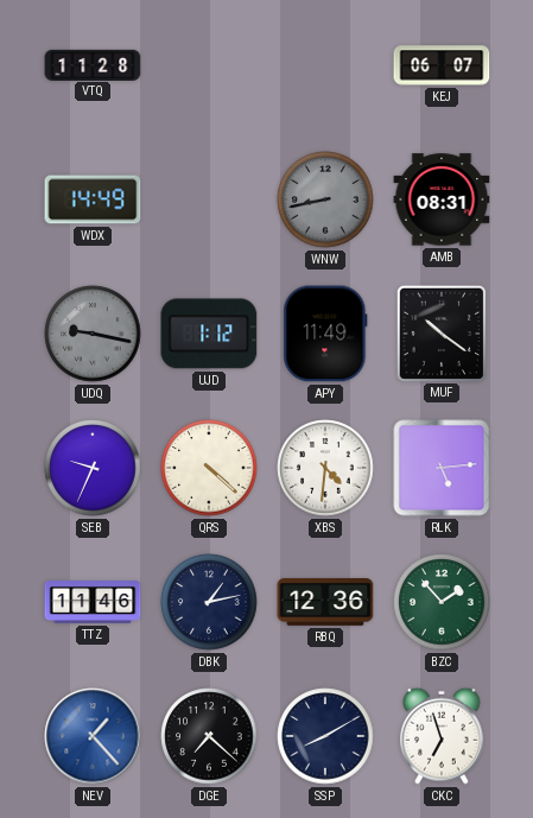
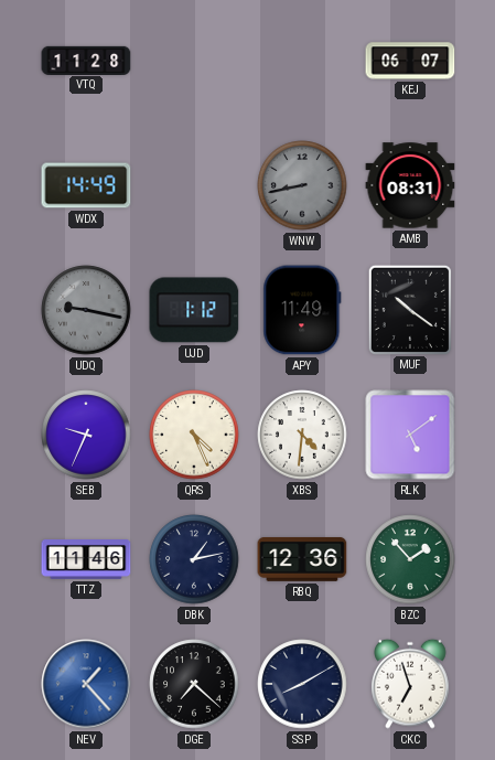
QRS: 4:22 -> 4:26
RLK: 5:14 -> 5:09
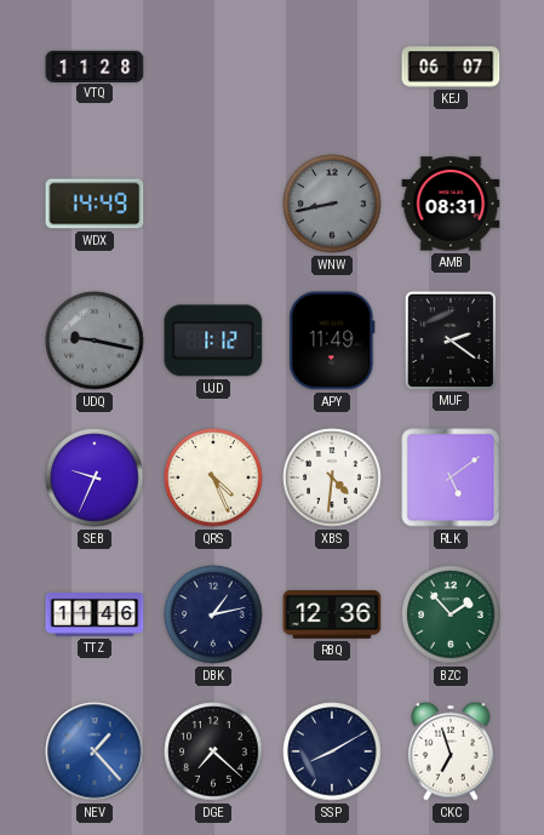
MUF: 10:21 -> 2:21
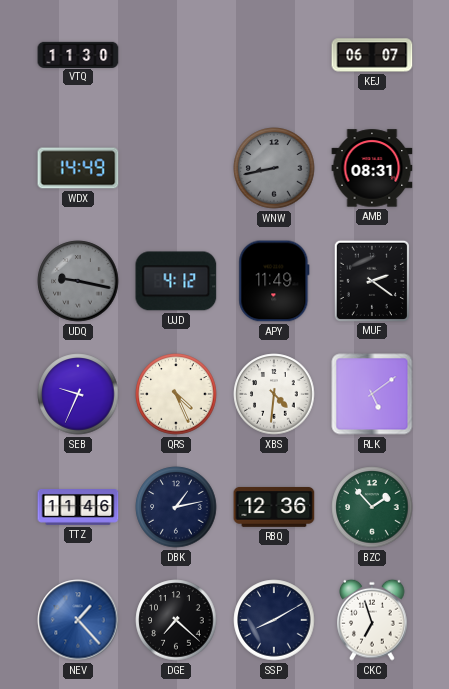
VTQ: 11:28 -> 11:30
UJD: 1:12 -> 4:12
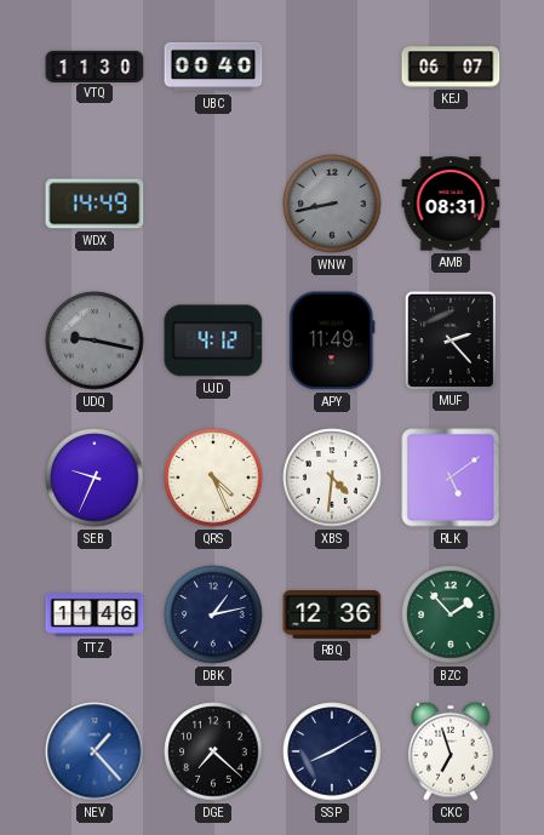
UBC: none -> 00:40
MUF: 2:21 -> 2:23
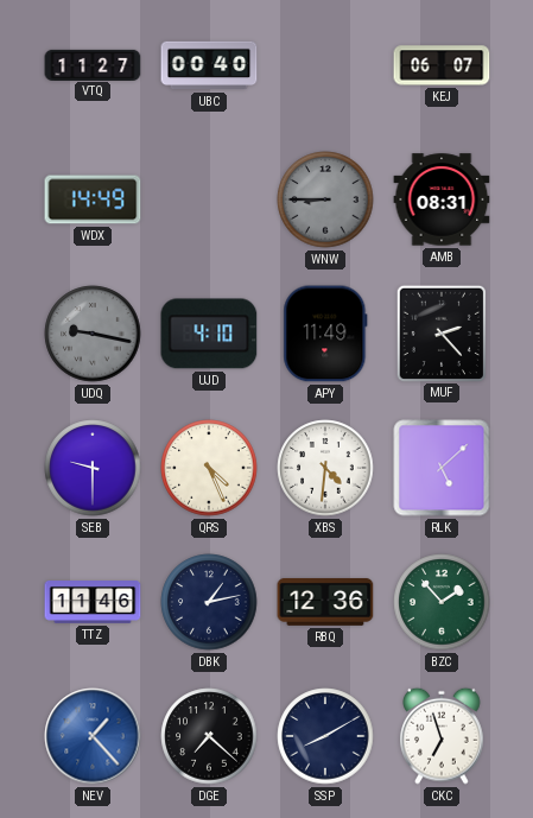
VTQ: 11:30 -> 11:27
WNW: 8:43 -> 8:45
UJD: 4:12 -> 4:10
SEB: 9:34 -> 9:30
RLK: 5:09 -> 5:08
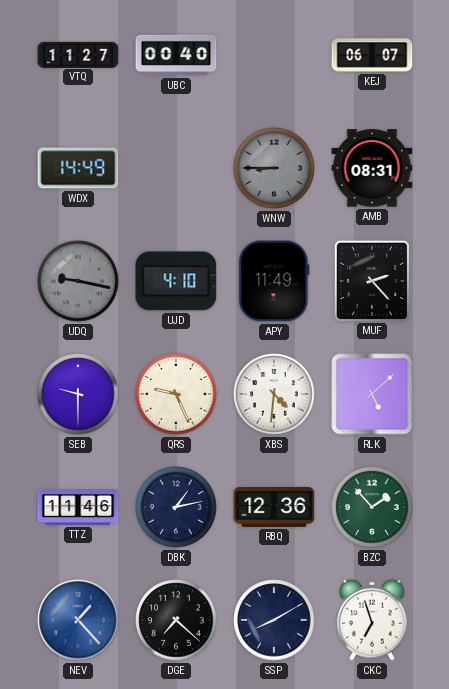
QRS: 4:26 -> 9:26
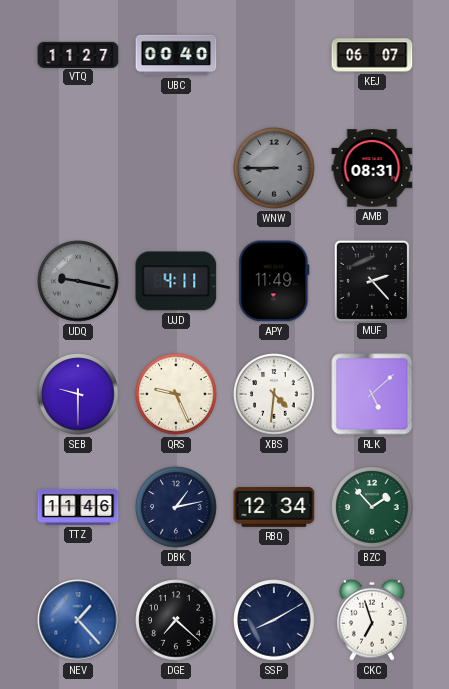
WDX: 14:49 -> none
UJD: 4:10 -> 4:11
RBQ: 12:36 -> 12:34
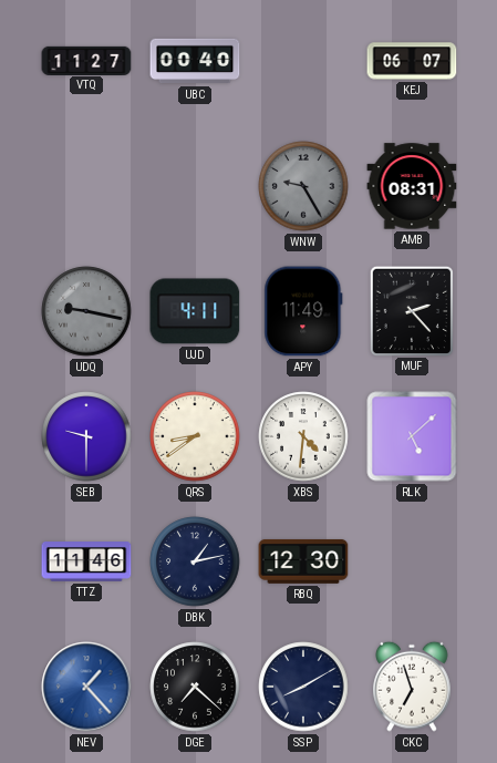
WNW: 8:45 -> 9:25
QRS: 9:26 -> 8:39
RBQ: 12:34 -> 12:30
BZC: 1:53 -> none
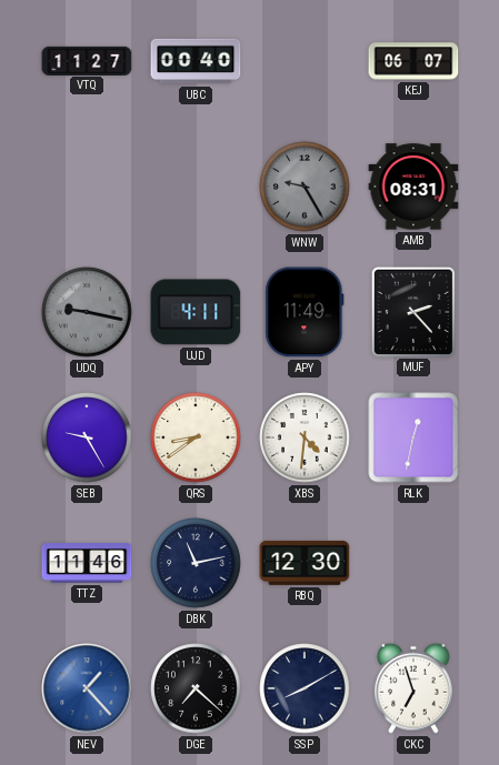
SEB: 9:30 -> 9:25
RLK: 5:08 -> 12:32
DBK: 1:13 -> 11:13
